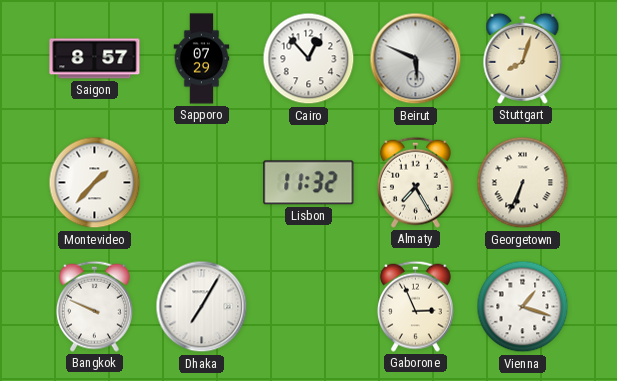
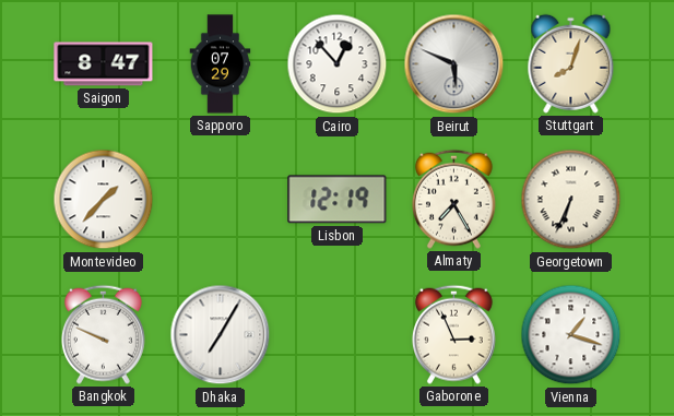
Saigon: 8:57 -> 8:47
Lisbon: 11:32 -> 12:19
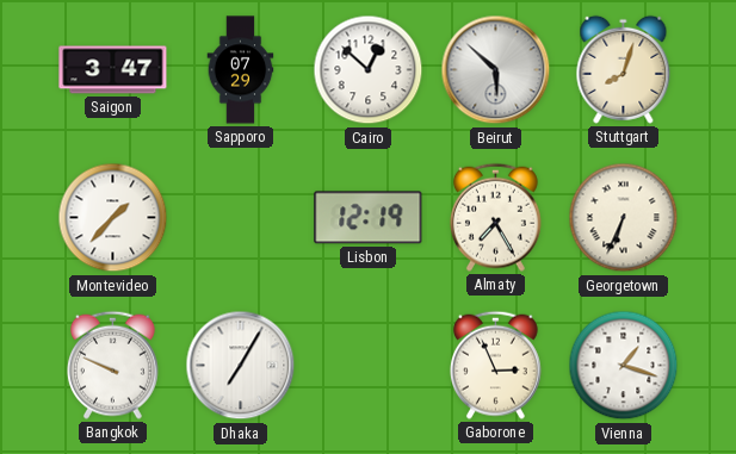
Saigon: 8:47 -> 3:47
Cairo: 12:53 -> 12:52
Beirut: 5:49 -> 5:52
